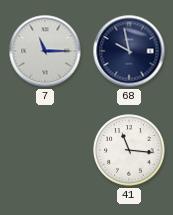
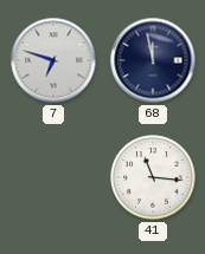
7: 11:15 -> 6:48
68: 9:58 -> 11:58
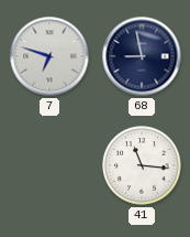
68: 11:58 -> 8:58
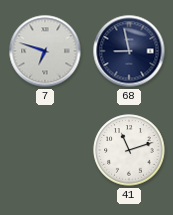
41: 11:16 -> 11:12
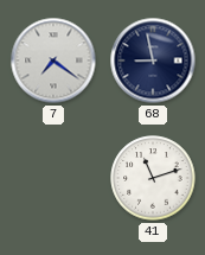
7: 6:48 -> 7:21
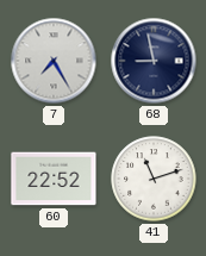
7: 7:21 -> 7:25
60: none -> 22:52
